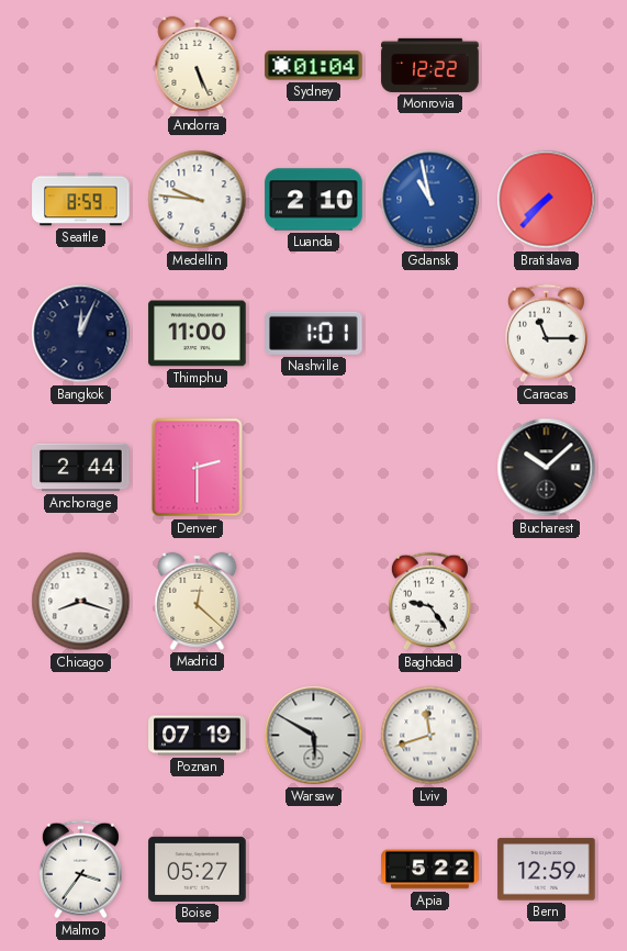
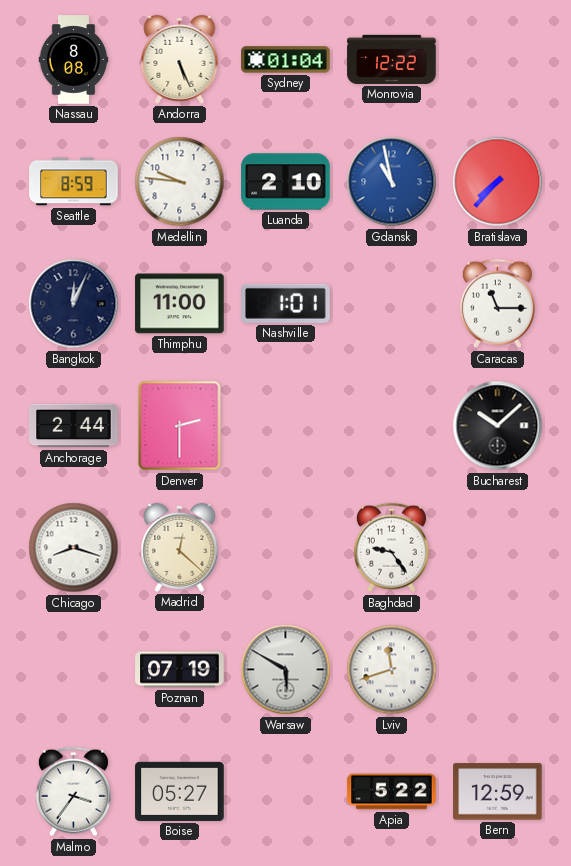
Nassau: none -> 8:08
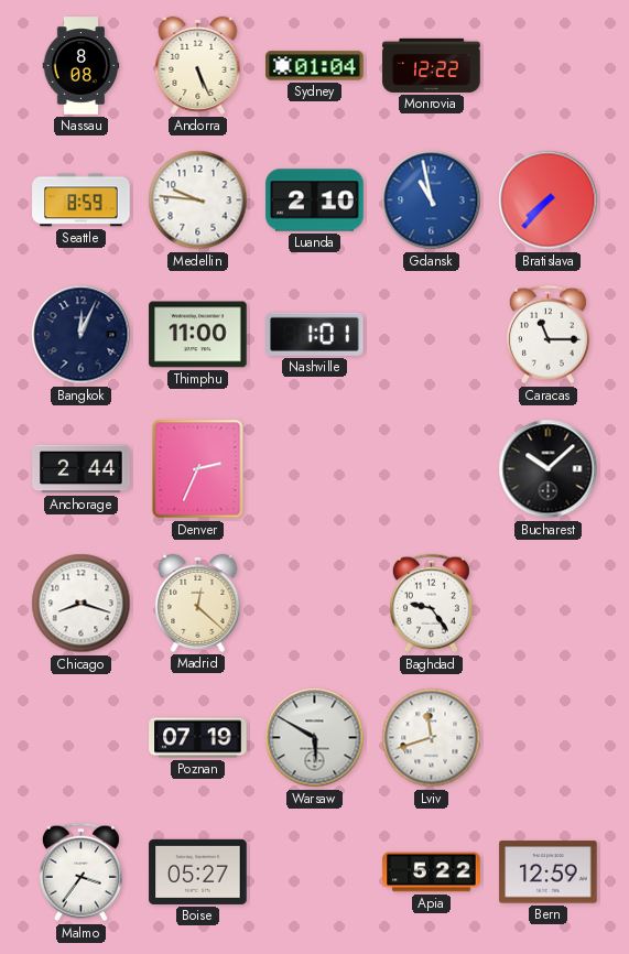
Denver: 2:30 -> 2:34
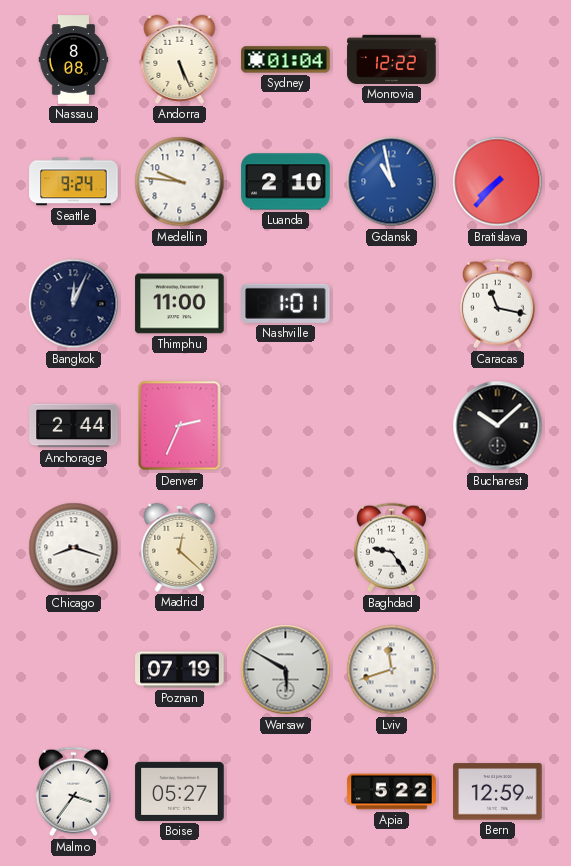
Seattle: 8:59 -> 9:24
Caracas: 11:15 -> 11:17
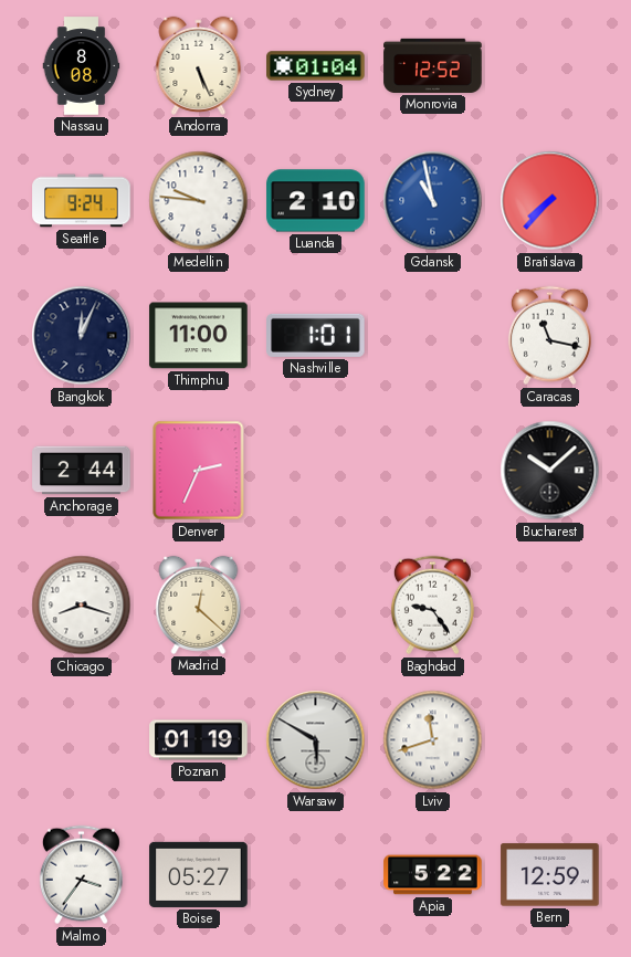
Monrovia: 12:22 -> 12:52
Poznan: 07:19 -> 01:19
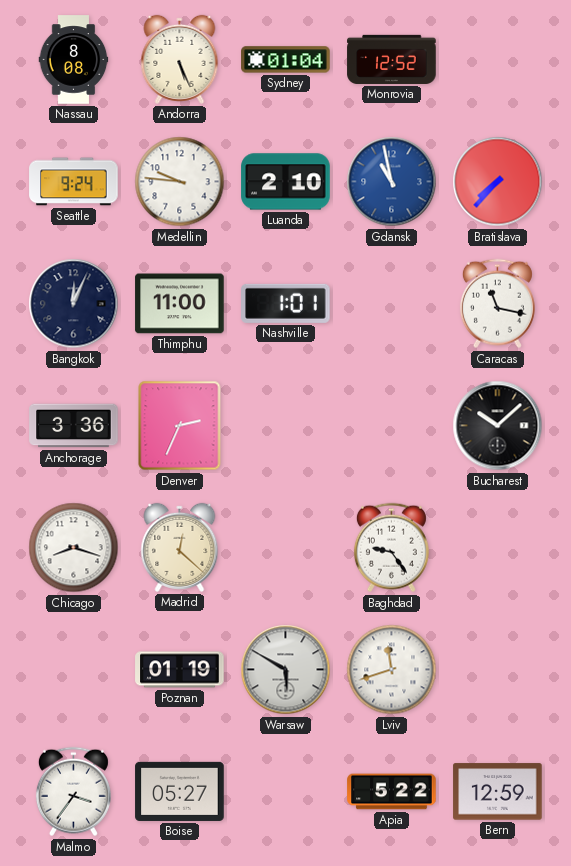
Anchorage: 2:44 -> 3:36
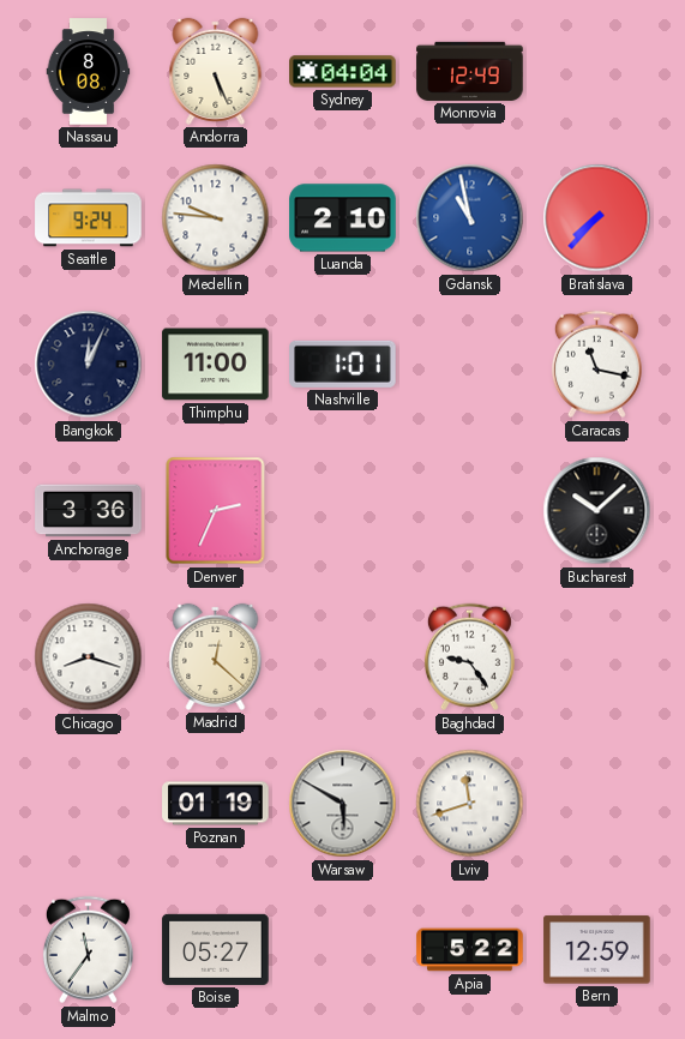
Sydney: 01:04 -> 04:04
Monrovia: 12:52 -> 12:49
Malmo: 3:36 -> 11:36
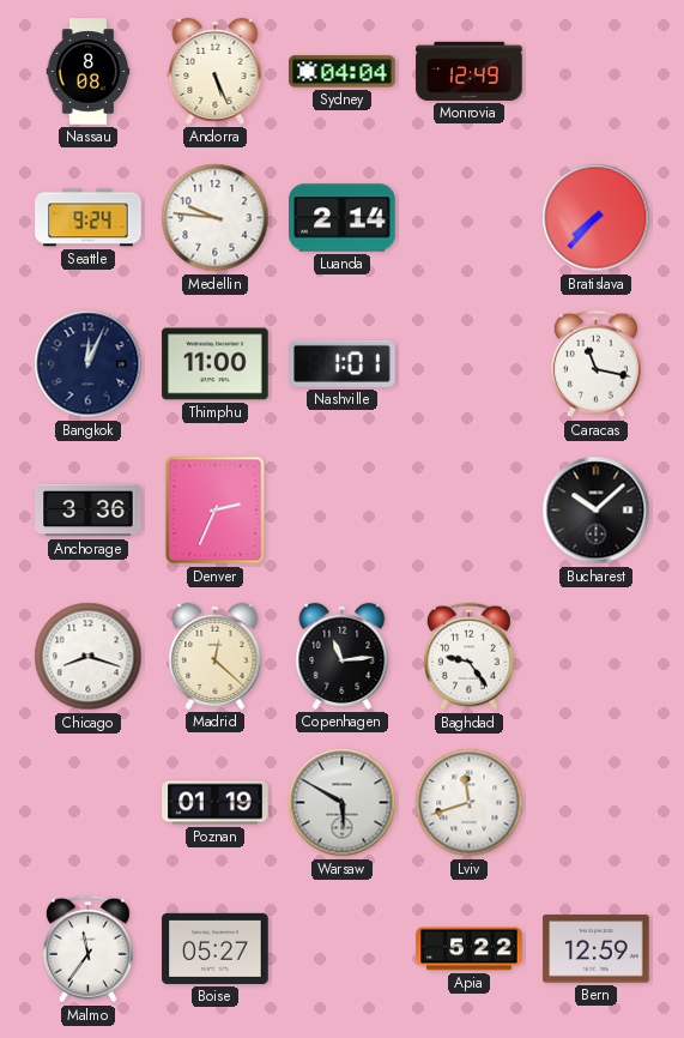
Luanda: 2:10 -> 2:14
Gdansk: 10:58 -> none
Copenhagen: none -> 11:14
